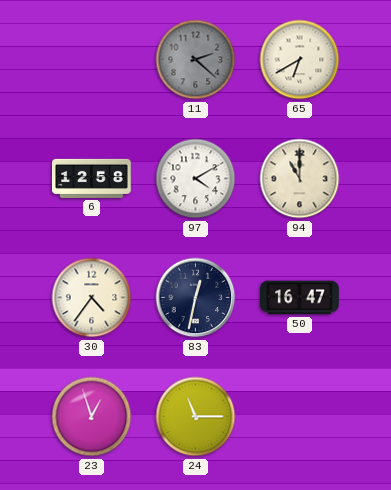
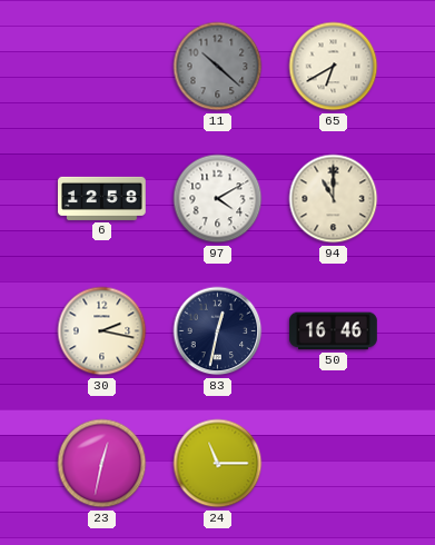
11: 2:22 -> 10:22
30: 4:36 -> 2:17
50: 16:47 -> 16:46
23: 12:57 -> 12:32
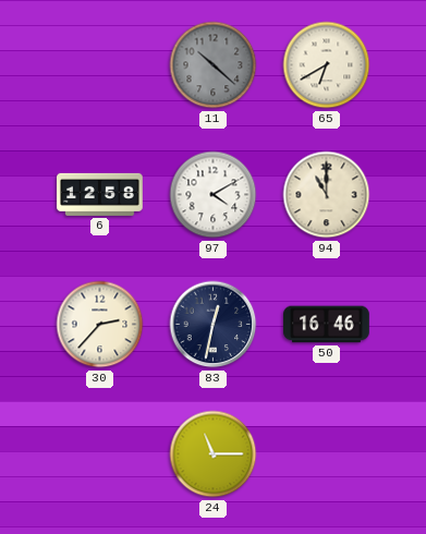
30: 2:17 -> 2:37
23: 12:32 -> none
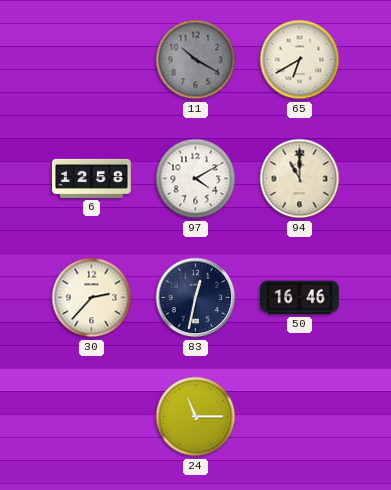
11: 10:22 -> 10:20
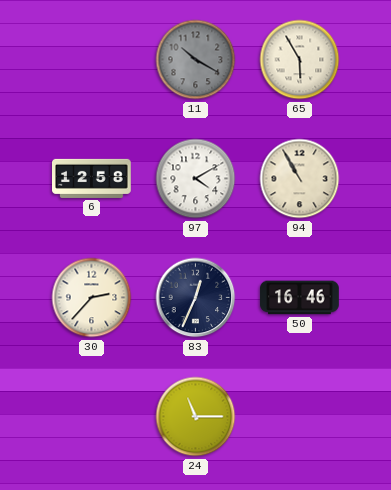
65: 6:40 -> 5:55
94: 11:00 -> 10:55
83: 12:32 -> 12:34
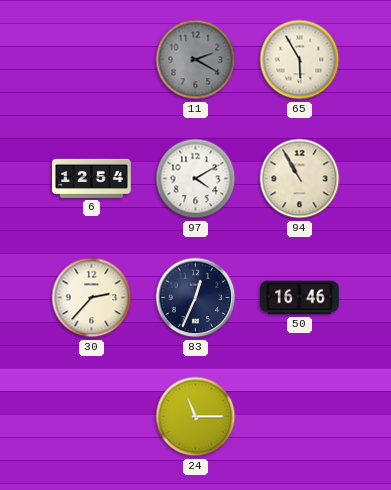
11: 10:20 -> 2:20
6: 12:58 -> 12:54
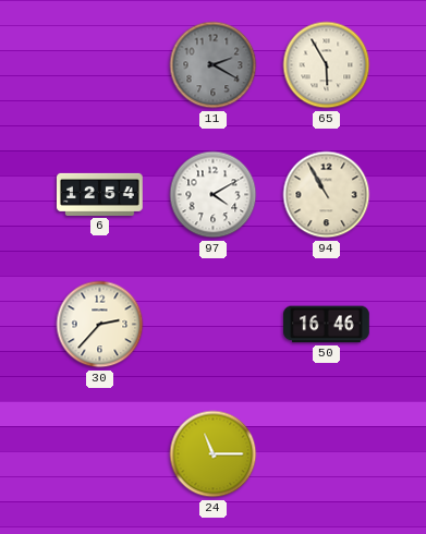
83: 12:34 -> none
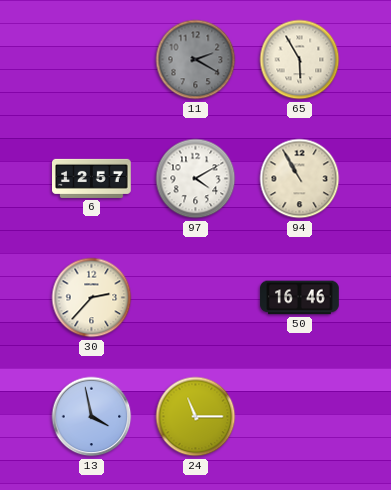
6: 12:54 -> 12:57
13: none -> 3:58
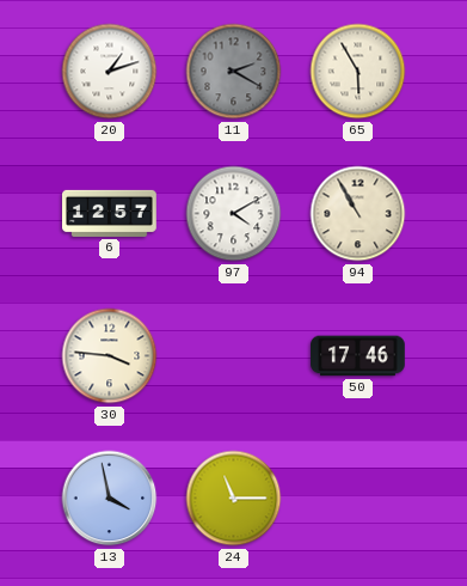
20: none -> 1:12
30: 2:37 -> 3:46
50: 16:46 -> 17:46
